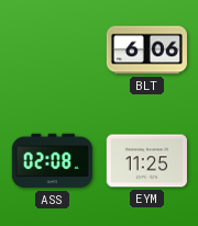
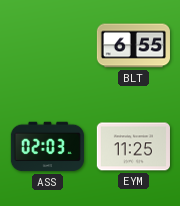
BLT: 6:06 -> 6:55
ASS: 02:08 -> 02:03
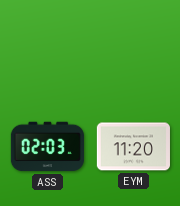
BLT: 6:55 -> none
EYM: 11:25 -> 11:20
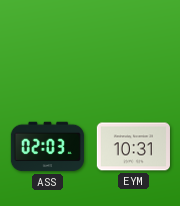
EYM: 11:20 -> 10:31
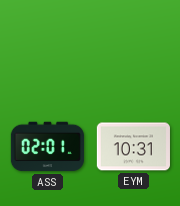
ASS: 02:03 -> 02:01
